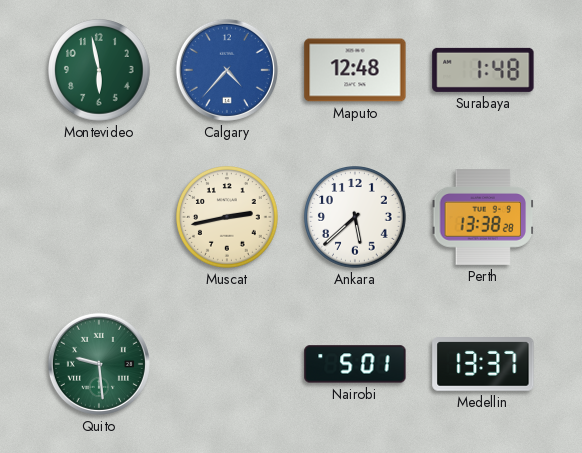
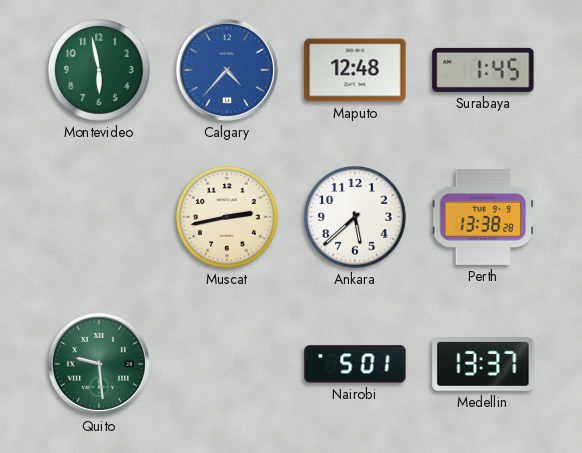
Surabaya: 1:48 -> 1:45
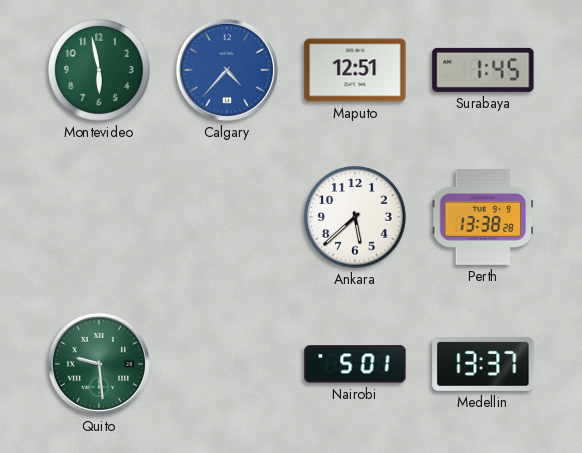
Maputo: 12:48 -> 12:51
Muscat: 2:43 -> none
